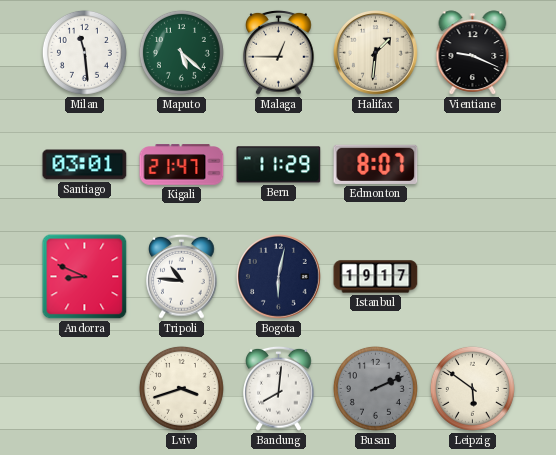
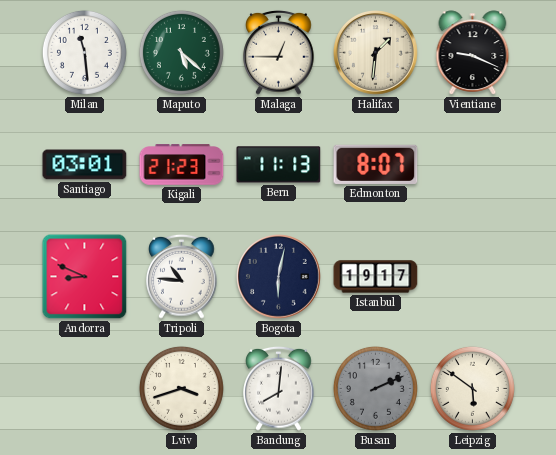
Kigali: 21:47 -> 21:23
Bern: 11:29 -> 11:13
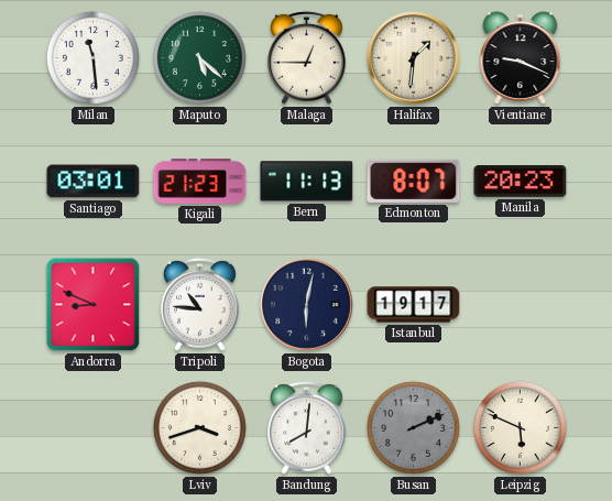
Manila: none -> 20:23
Leipzig: 5:51 -> 5:49
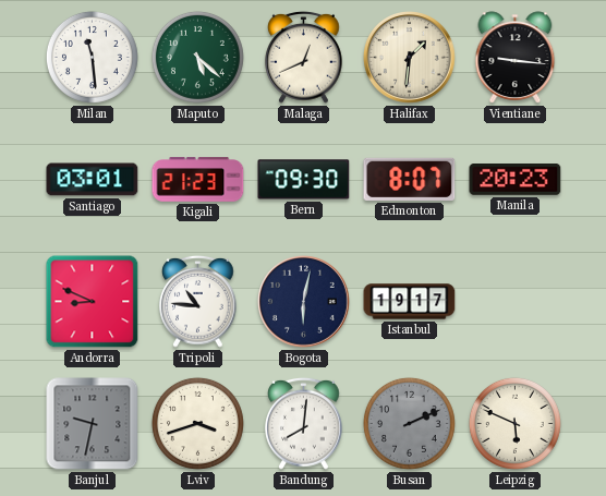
Malaga: 12:45 -> 12:41
Vientiane: 9:19 -> 9:16
Bern: 11:13 -> 09:30
Banjul: none -> 9:32
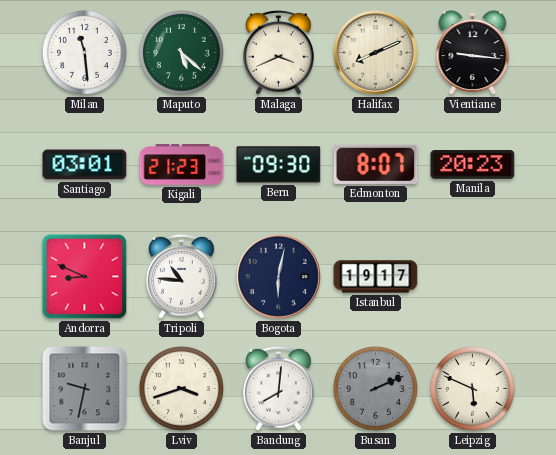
Malaga: 12:41 -> 3:41
Halifax: 1:31 -> 8:11
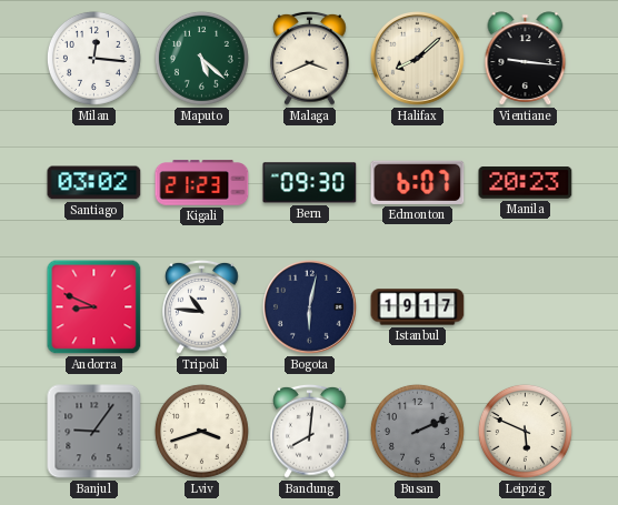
Milan: 11:29 -> 12:16
Halifax: 8:11 -> 8:08
Santiago: 03:01 -> 03:02
Edmonton: 8:07 -> 6:07
Banjul: 9:32 -> 9:06
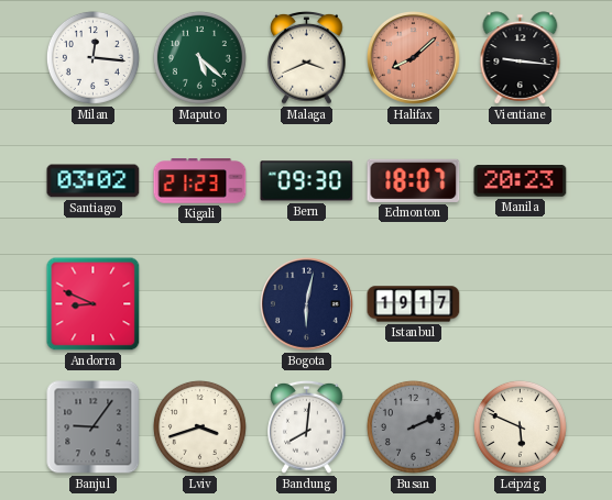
Halifax dial: cream -> salmon
Edmonton: 6:07 -> 18:07
Tripoli: 10:46 -> none
